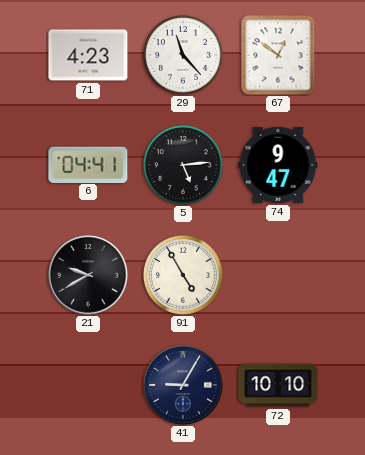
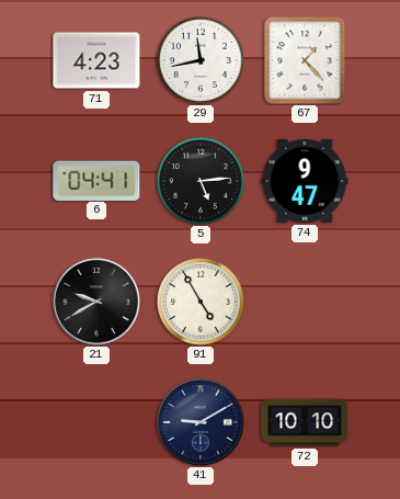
29: 11:23 -> 11:43
67: 12:51 -> 1:23
41: 9:05 -> 9:10
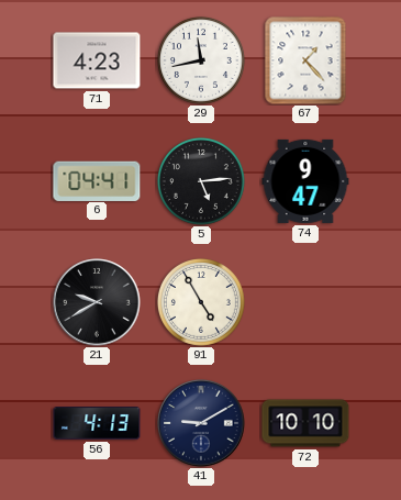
56: none -> 4:13
